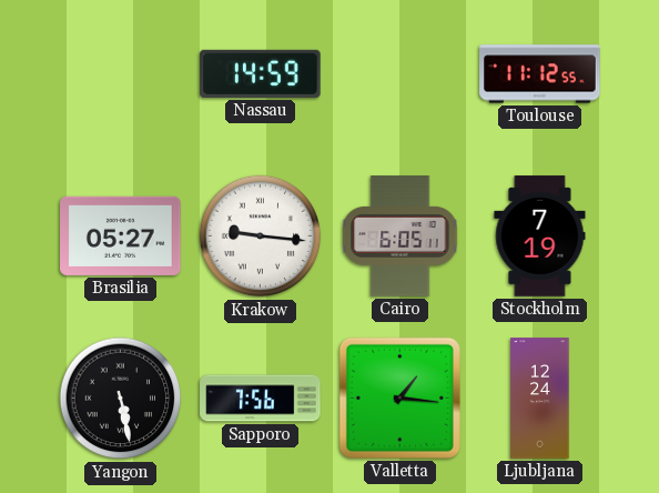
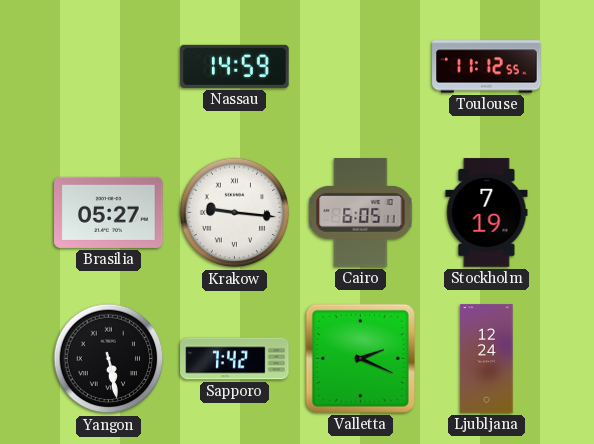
Sapporo: 7:56 -> 7:42
Valletta: 1:16 -> 2:19
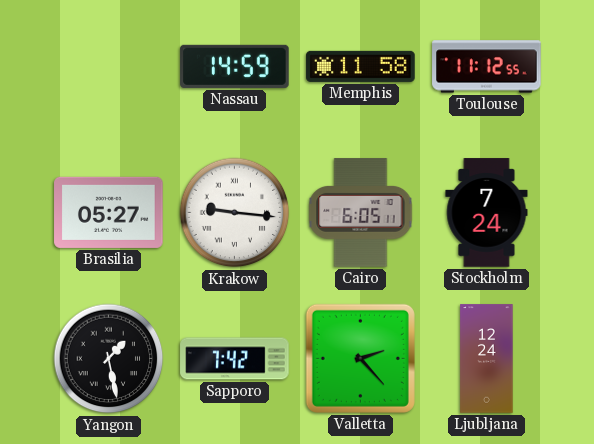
Memphis: none -> 11:58
Stockholm: 7:19 -> 7:24
Yangon: 5:28 -> 1:28
Valletta: 2:19 -> 2:23
